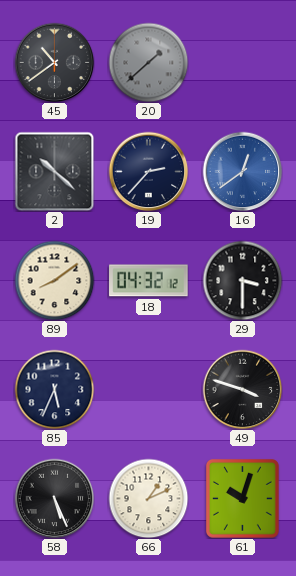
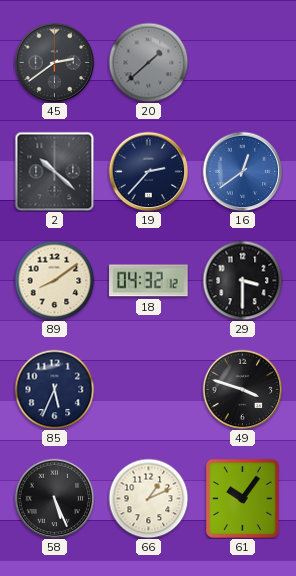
45: 10:39 -> 2:39
61: 10:03 -> 10:06
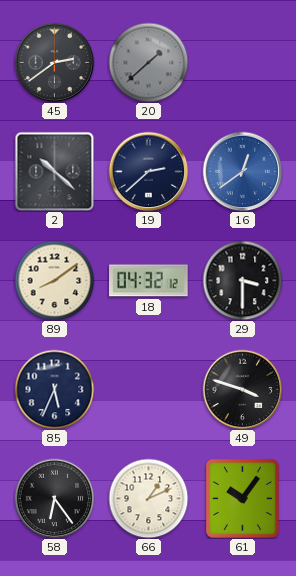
19: 2:37 -> 2:38
58: 5:26 -> 6:24
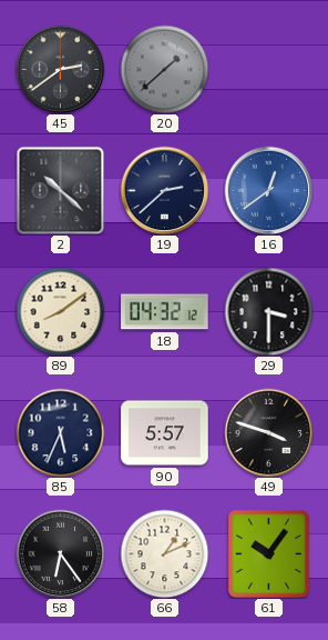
90: none -> 5:57
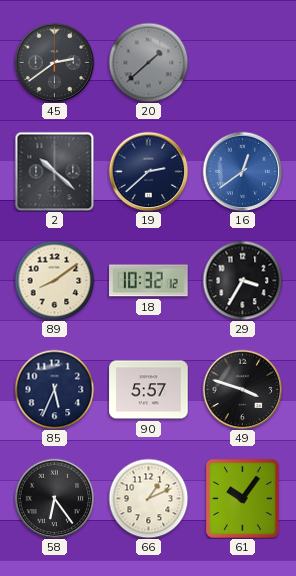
18: 04:32 -> 10:32
29: 3:30 -> 3:35
